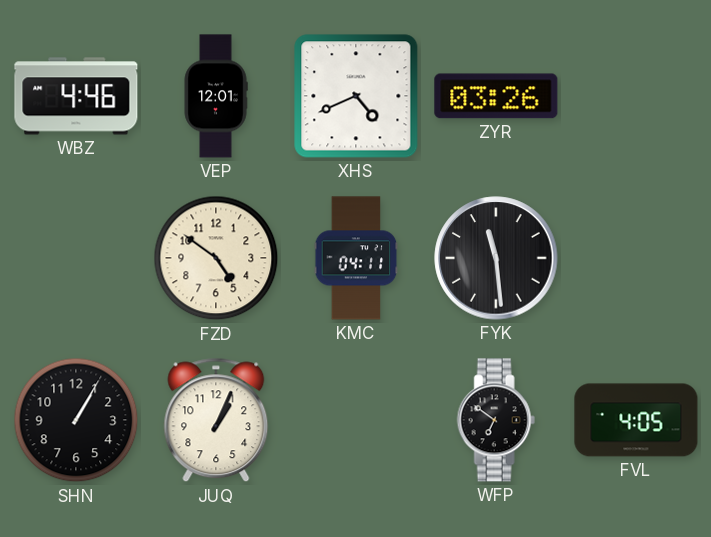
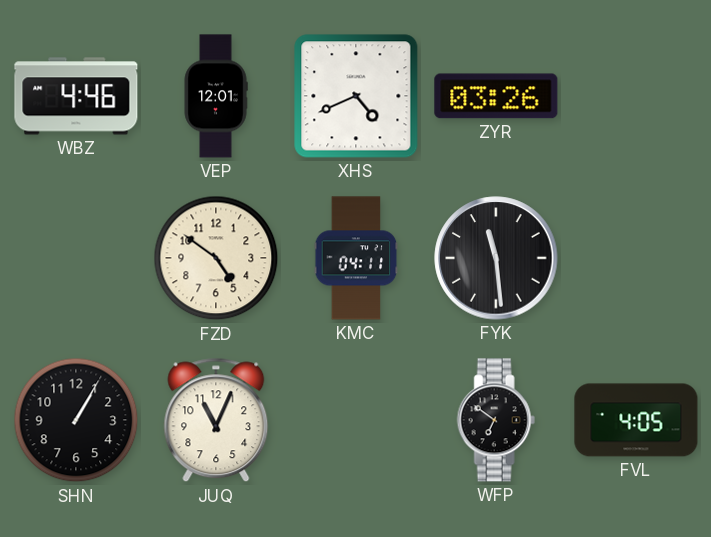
JUQ: 1:04 -> 11:04
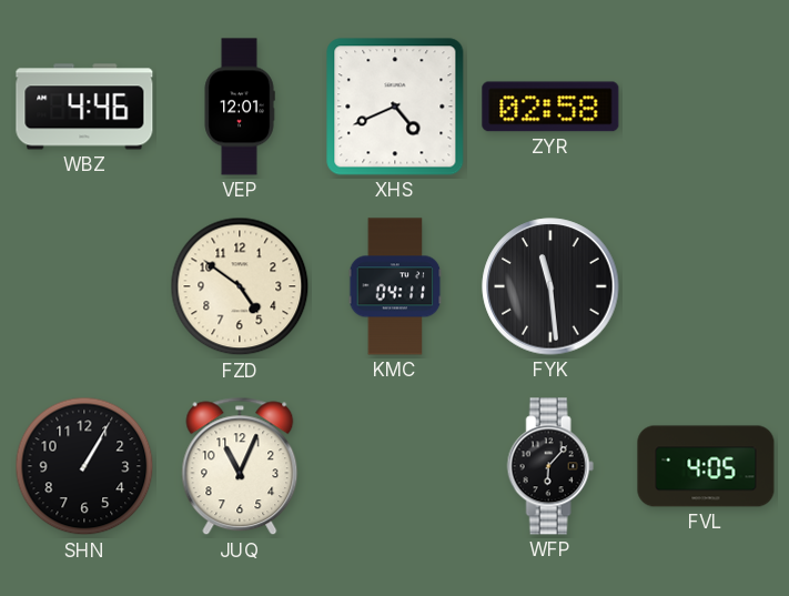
ZYR: 03:26 -> 02:58
WFP: 6:51 -> 6:07
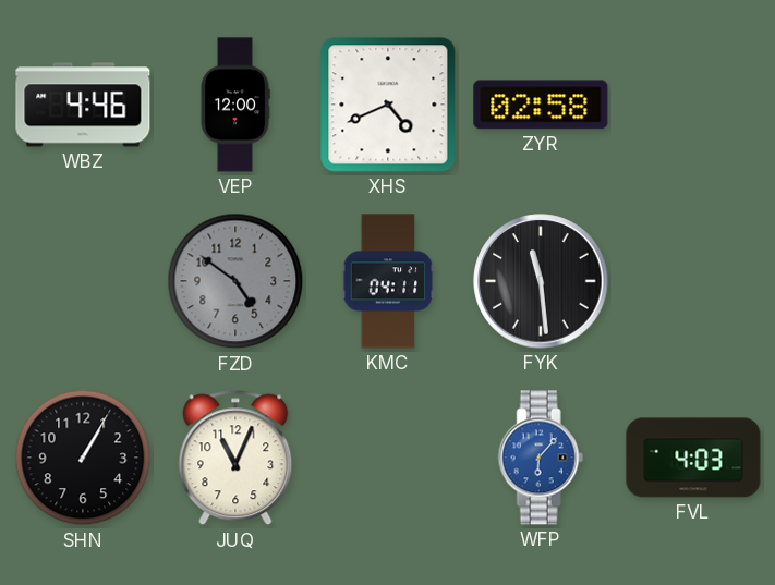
VEP: 12:01 -> 12:00
FZD dial: cream -> grey
WFP dial: black -> blue
FVL: 4:05 -> 4:03
